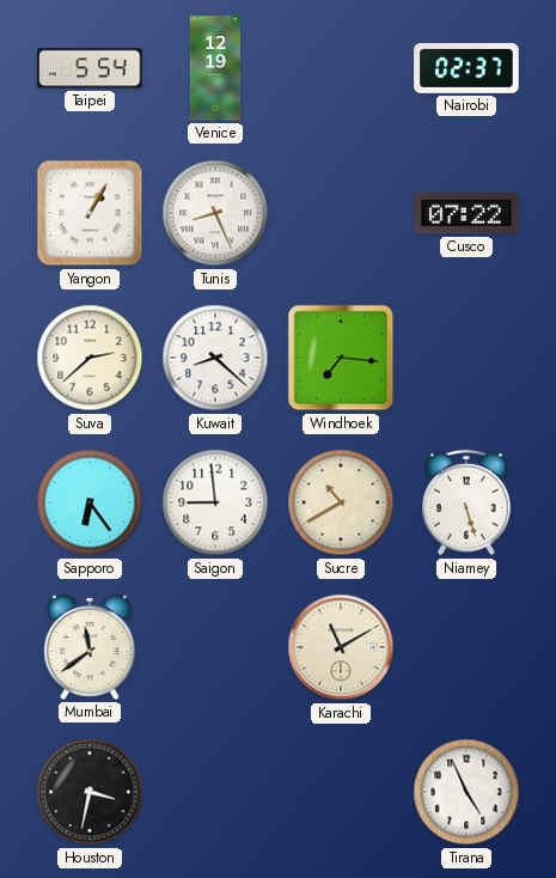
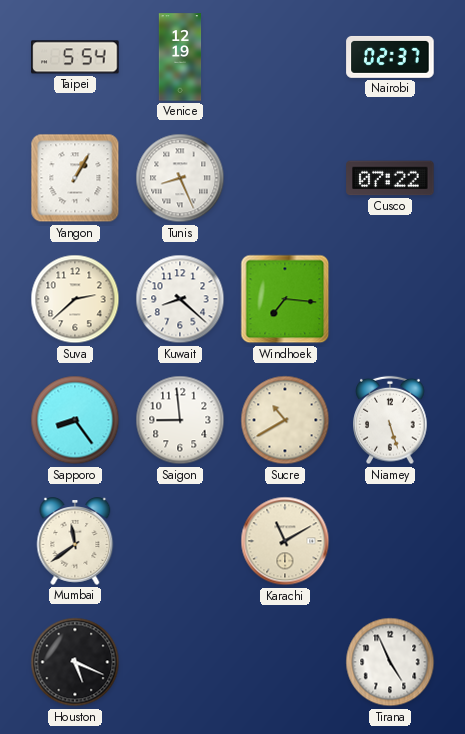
Sapporo: 6:24 -> 8:24
Houston: 3:32 -> 5:19
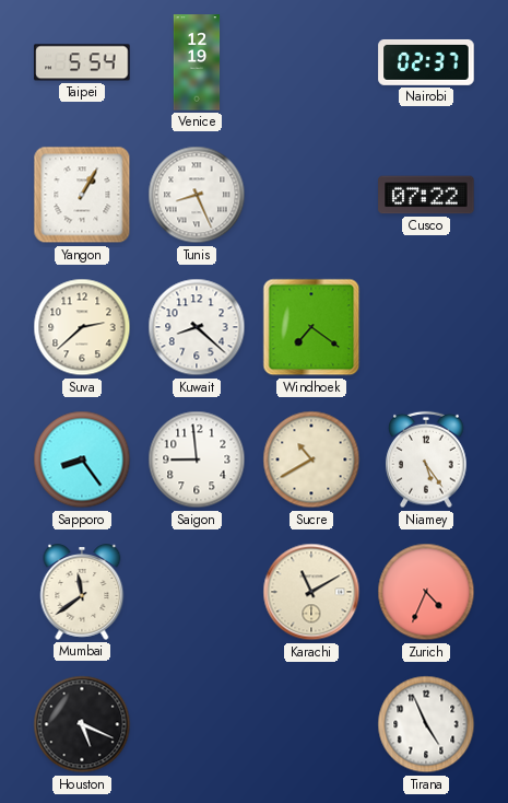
Windhoek: 7:16 -> 7:21
Niamey: 5:27 -> 5:24
Zurich: none -> 4:34
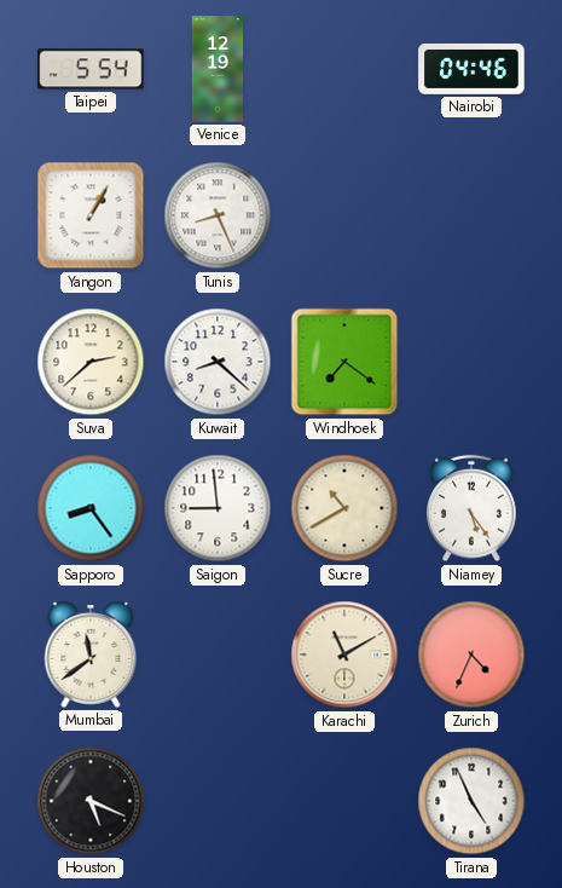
Nairobi: 02:37 -> 04:46
Cusco: 07:22 -> none
